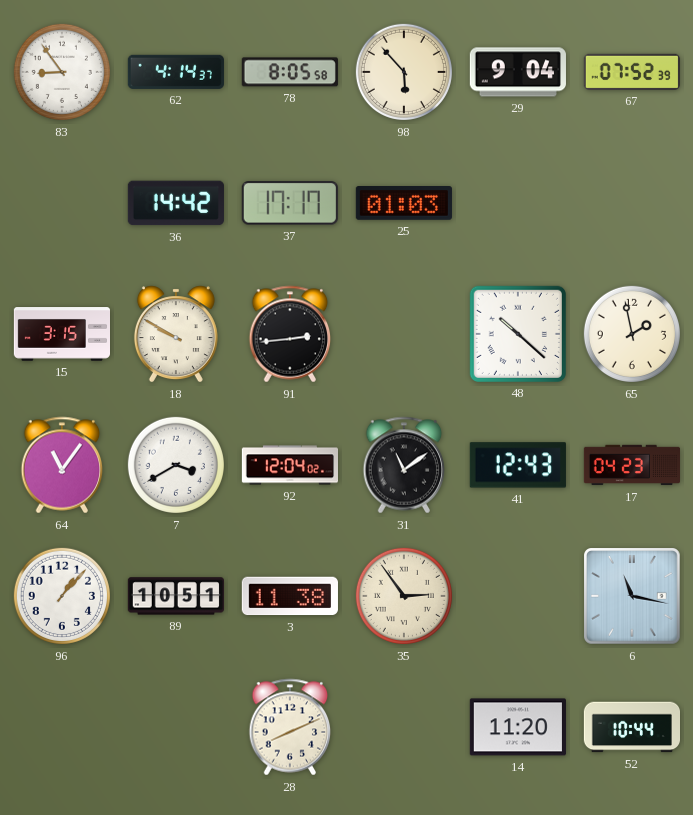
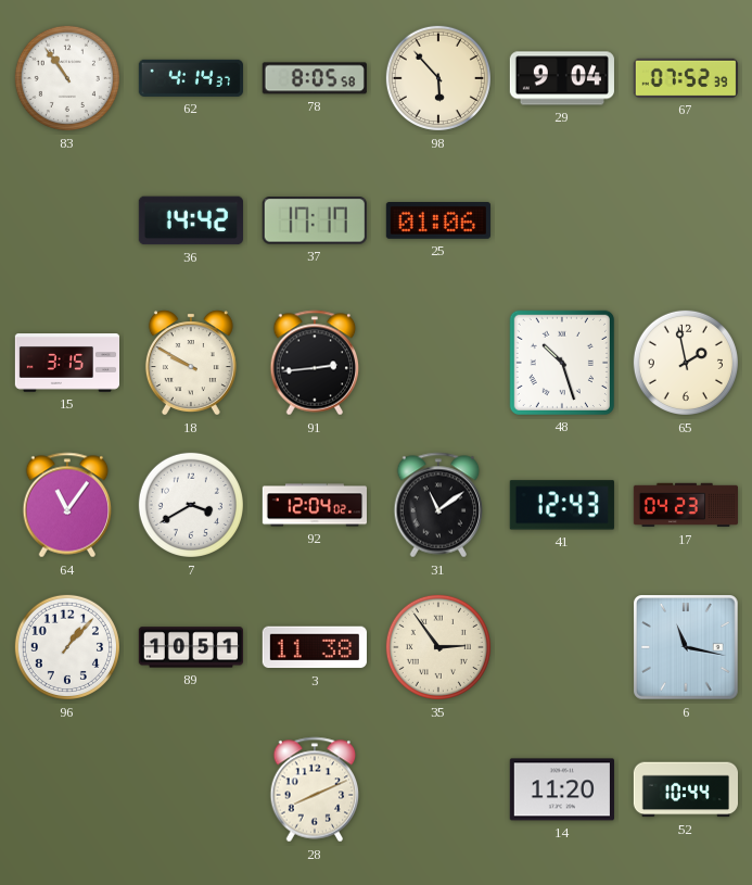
83: 8:54 -> 10:54
25: 01:03 -> 01:06
48: 10:22 -> 10:27
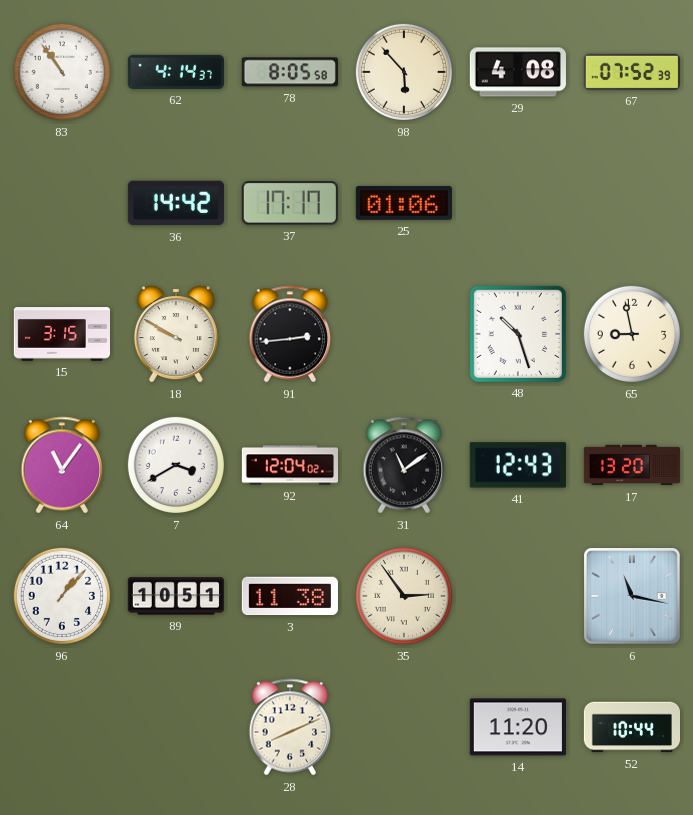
29: 9:04 -> 4:08
65: 1:58 -> 8:58
17: 04:23 -> 13:20
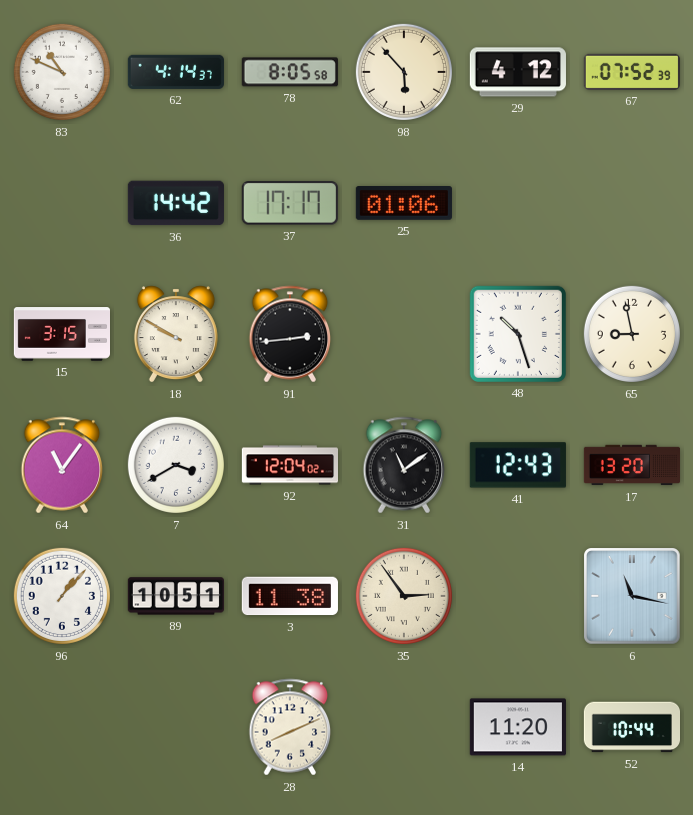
83: 10:54 -> 10:49
29: 4:08 -> 4:12
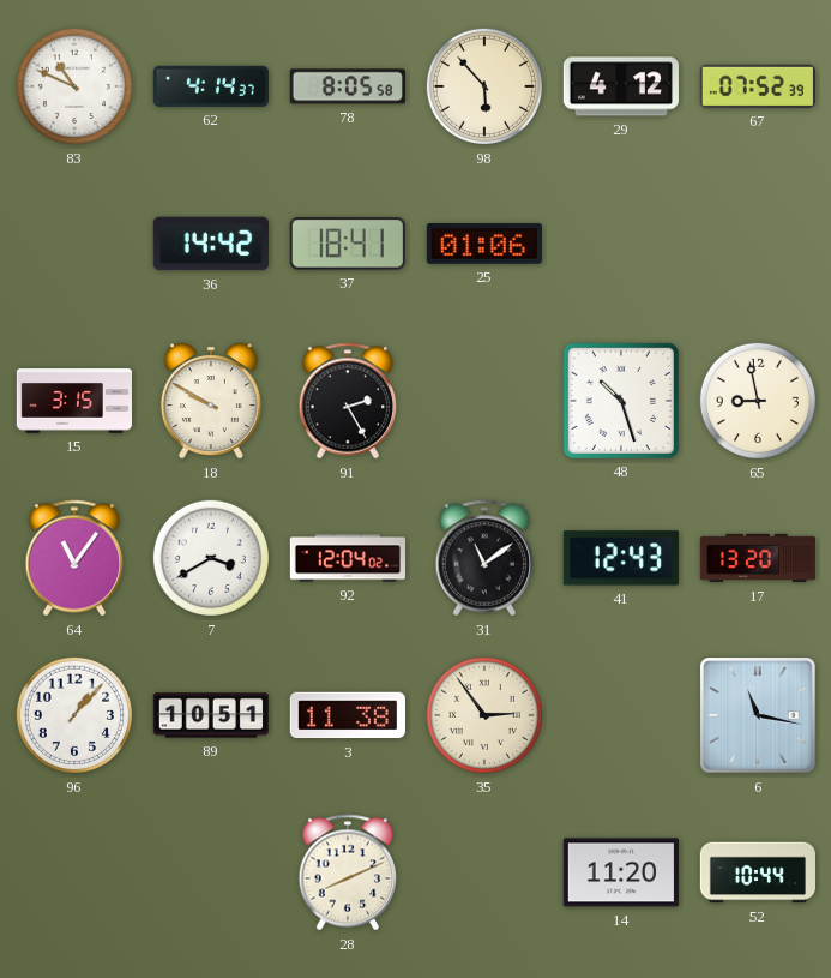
37: 17:17 -> 18:41
91: 2:44 -> 2:25
